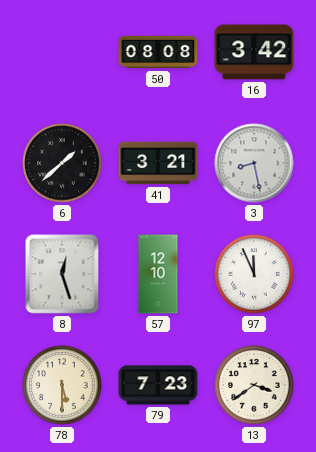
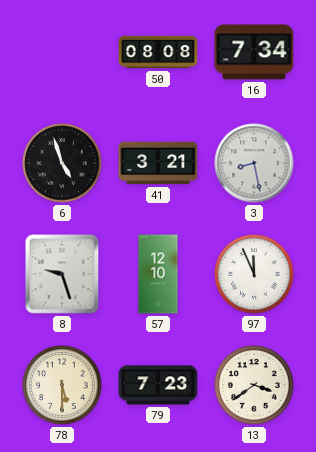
16: 3:42 -> 7:34
6: 1:38 -> 4:57
8: 12:27 -> 9:27
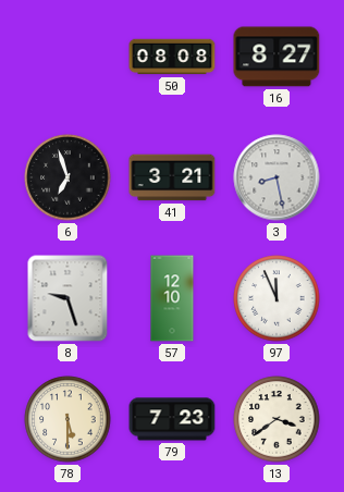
16: 7:34 -> 8:27
6: 4:57 -> 6:57
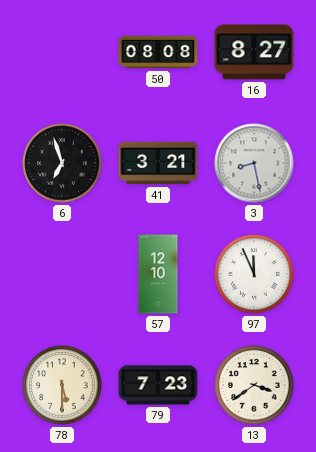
8: 9:27 -> none
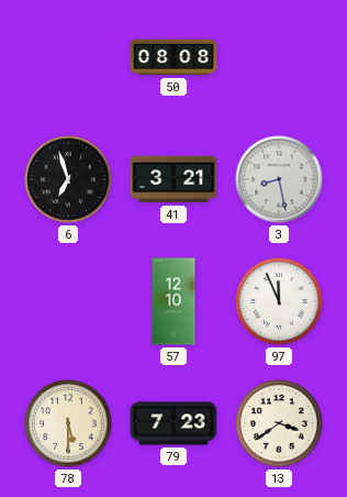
16: 8:27 -> none
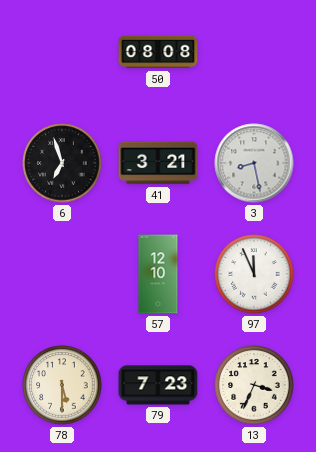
13: 3:39 -> 3:34
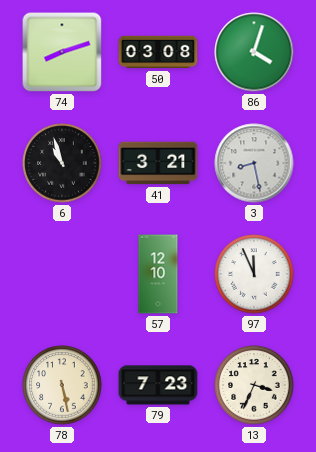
74: none -> 8:12
50: 08:08 -> 03:08
86: none -> 4:03
6: 6:57 -> 10:57
78: 5:30 -> 5:28
